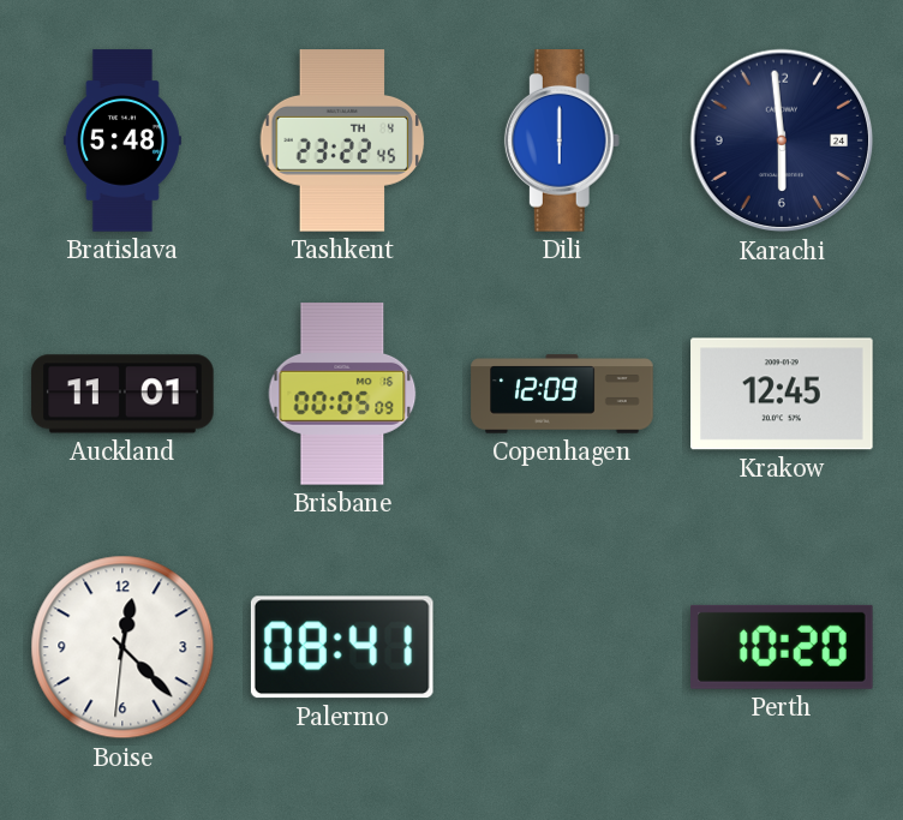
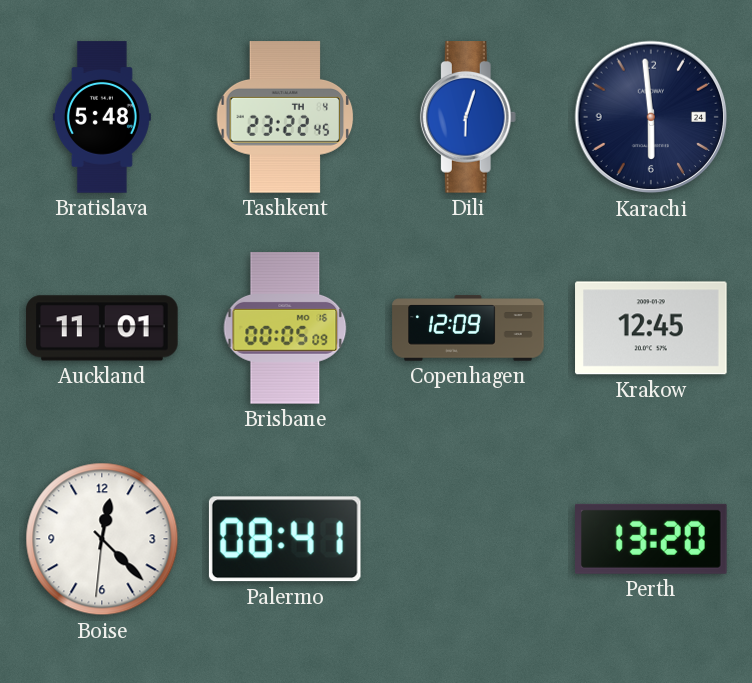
Dili: 6:00 -> 6:03
Perth: 10:20 -> 13:20
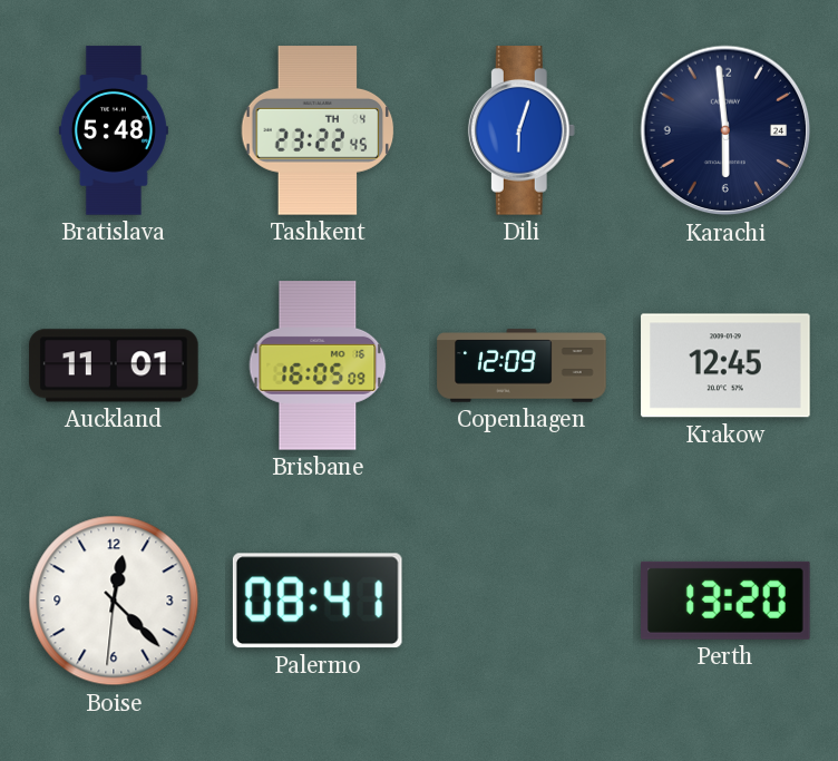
Brisbane: 00:05 -> 16:05
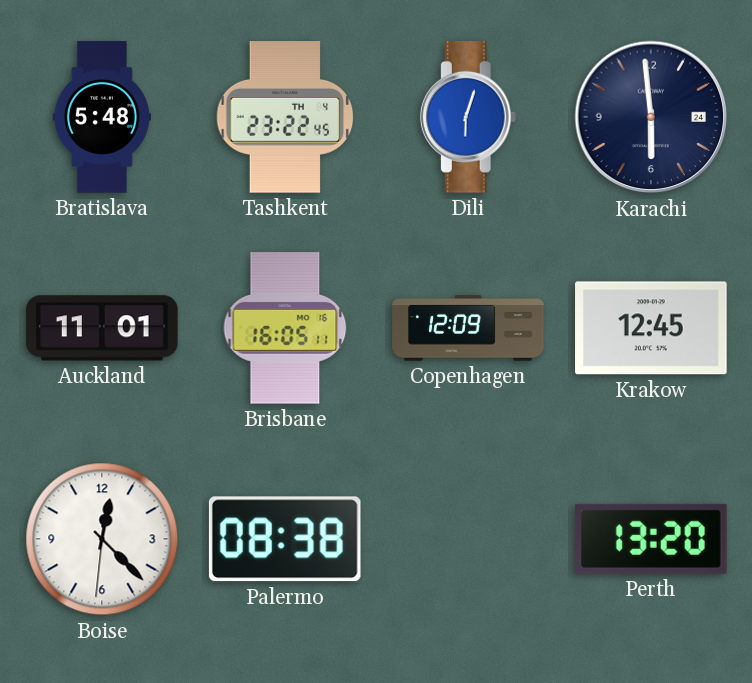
Brisbane: 16:05:09 -> 16:05:11
Palermo: 08:41 -> 08:38
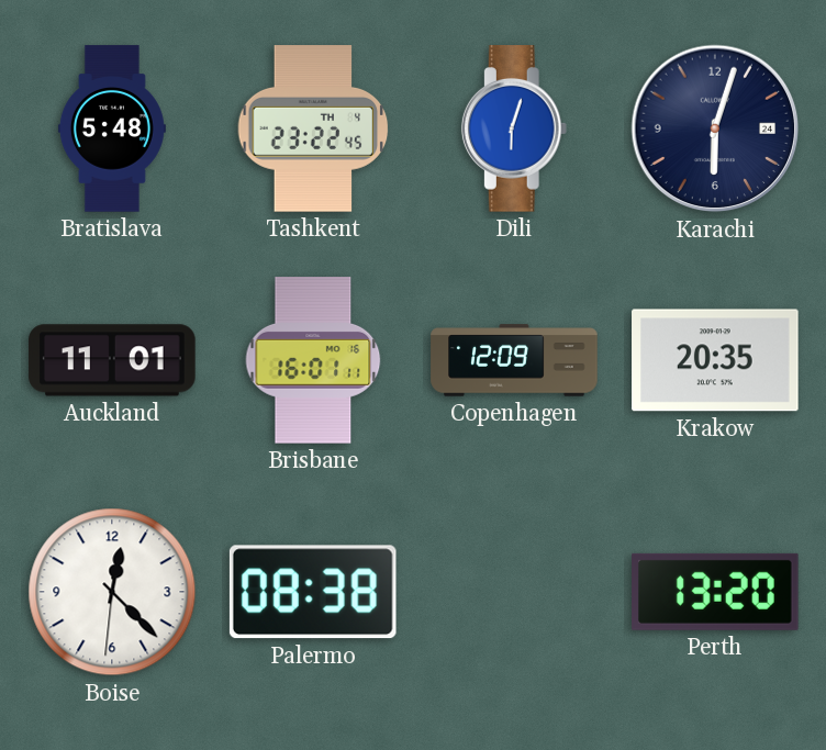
Karachi: 5:59 -> 6:03
Brisbane: 16:05 -> 16:01
Krakow: 12:45 -> 20:35
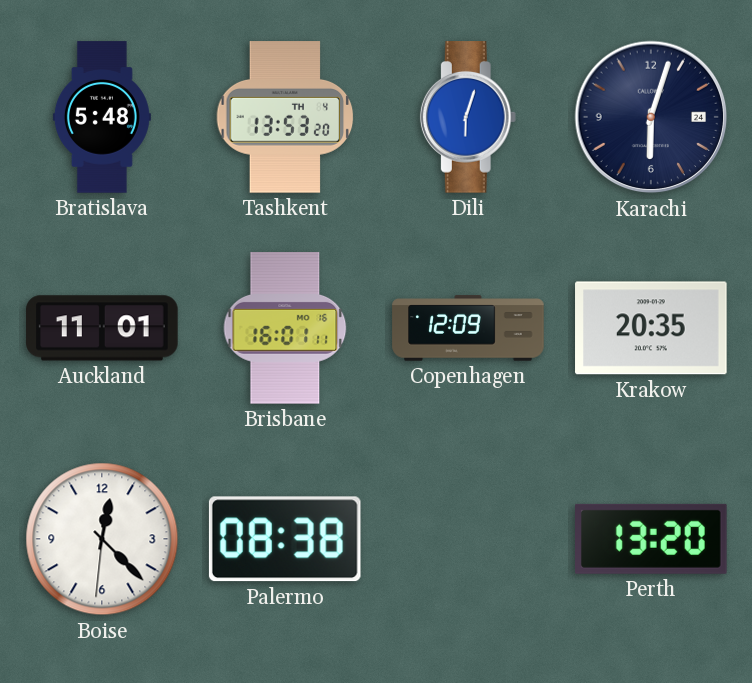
Tashkent: 23:22 -> 13:53
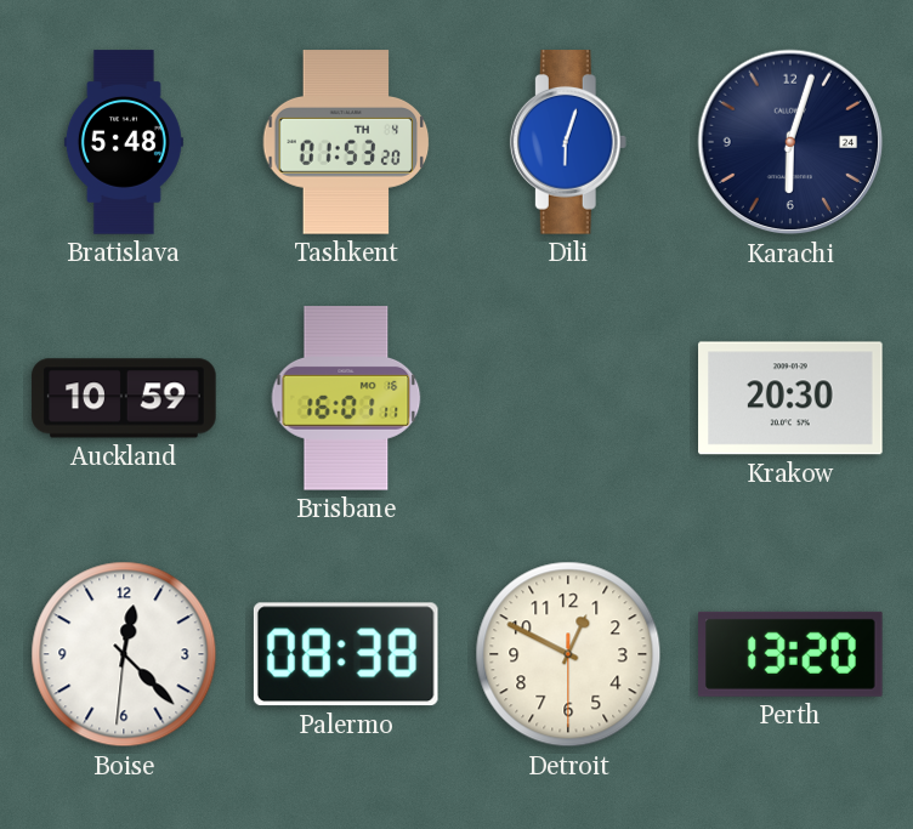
Tashkent: 13:53 -> 01:53
Auckland: 11:01 -> 10:59
Copenhagen: 12:09 -> none
Krakow: 20:35 -> 20:30
Detroit: none -> 12:49
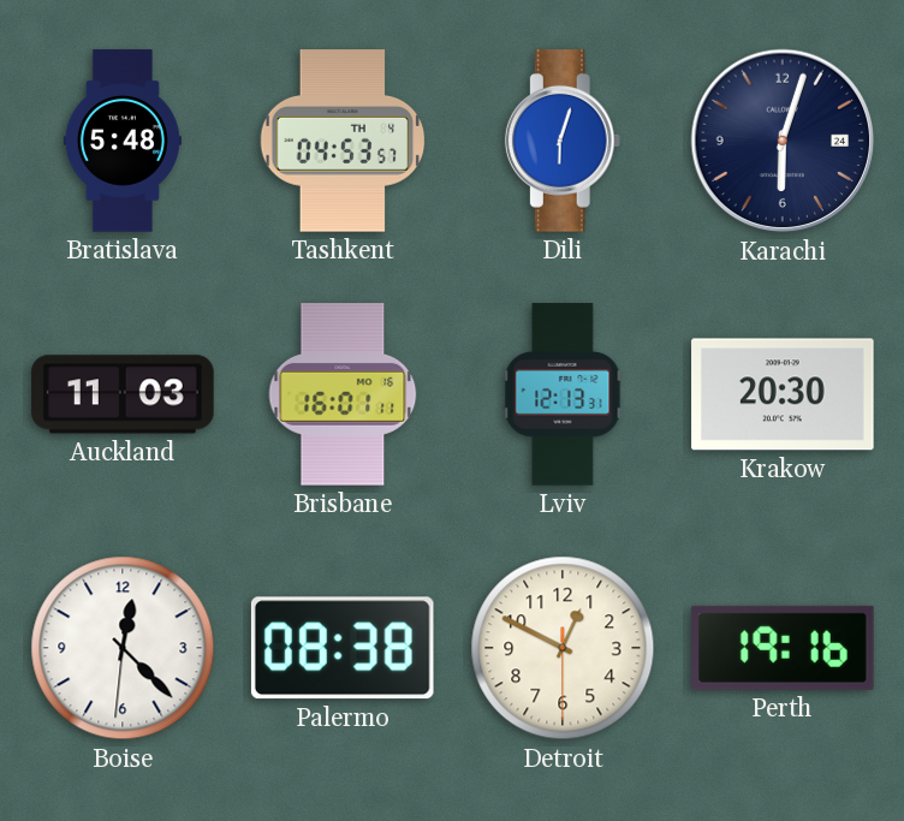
Tashkent: 01:53 -> 04:53
Auckland: 10:59 -> 11:03
Lviv: none -> 12:13
Perth: 13:20 -> 19:16
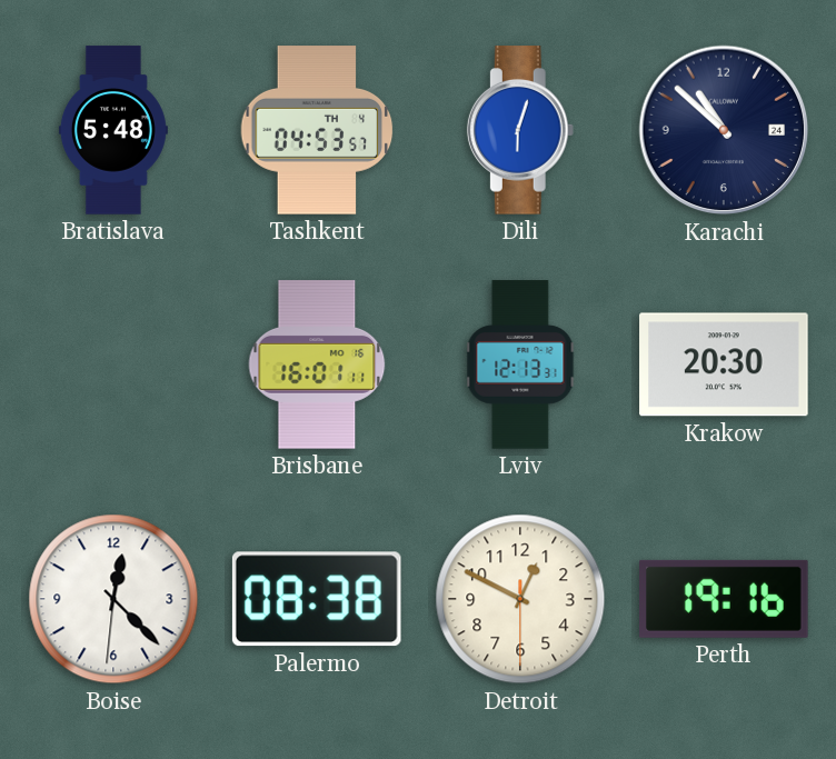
Karachi: 6:03 -> 10:52
Auckland: 11:03 -> none
